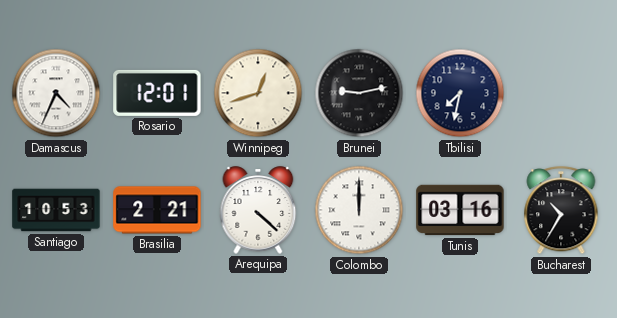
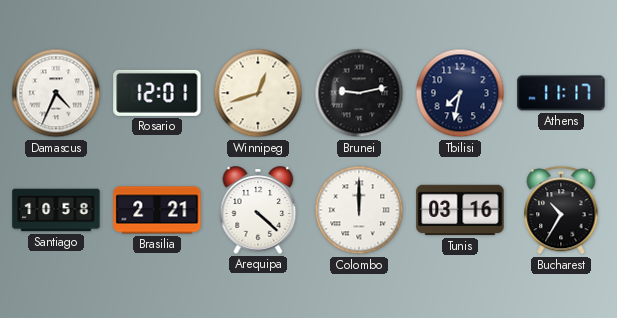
Athens: none -> 11:17
Santiago: 10:53 -> 10:58
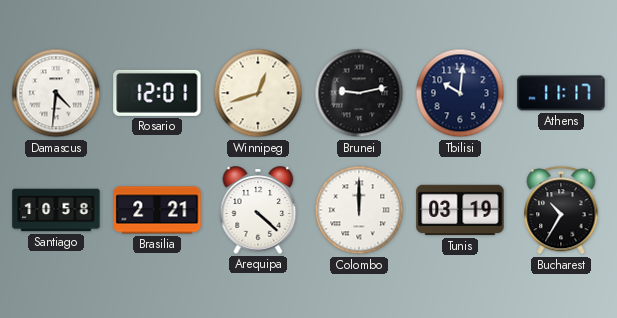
Damascus: 4:34 -> 4:31
Tbilisi: 7:32 -> 10:01
Tunis: 03:16 -> 03:19
